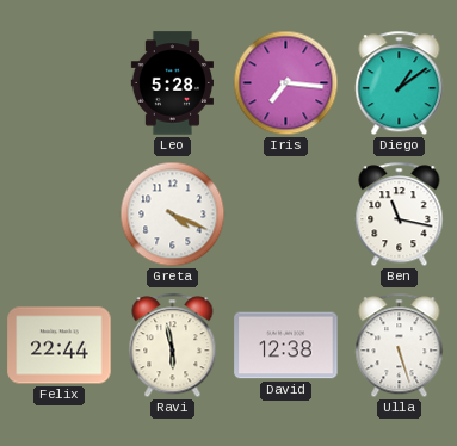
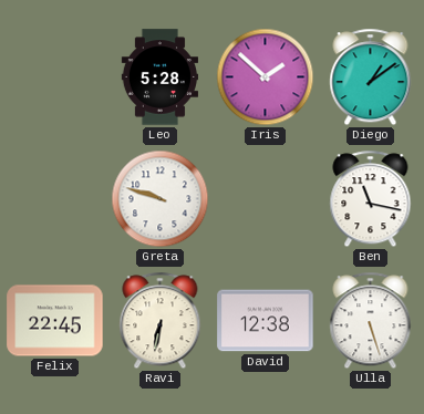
Iris: 7:16 -> 1:52
Greta: 4:19 -> 9:48
Felix: 22:44 -> 22:45
Ravi: 5:58 -> 6:32
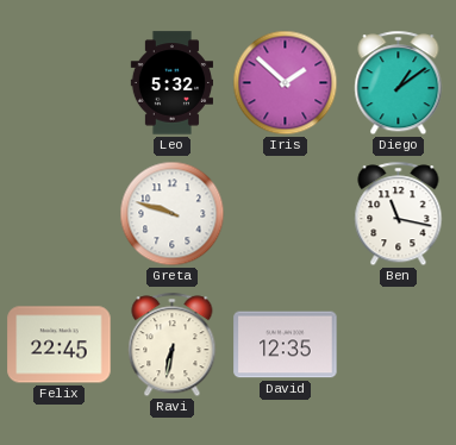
Leo: 5:28 -> 5:32
David: 12:38 -> 12:35
Ulla: 5:27 -> none
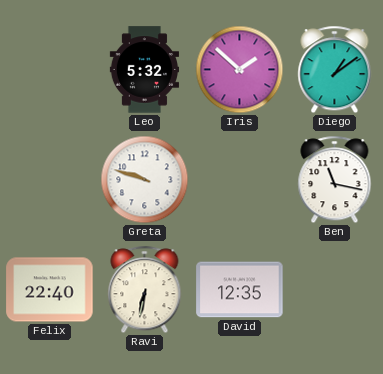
Felix: 22:45 -> 22:40
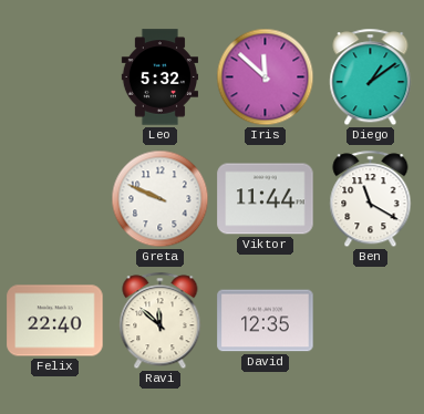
Iris: 1:52 -> 11:52
Greta: 9:48 -> 9:49
Viktor: none -> 11:44
Ben: 11:17 -> 11:20
Ravi: 6:32 -> 11:52
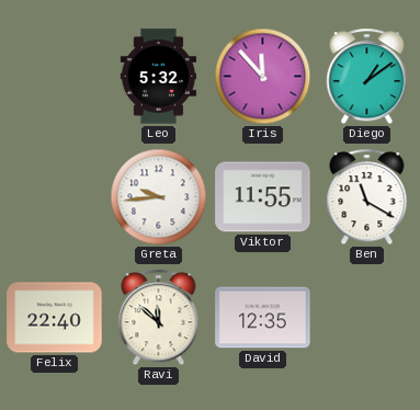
Iris: 11:52 -> 11:53
Greta: 9:49 -> 9:44
Viktor: 11:44 -> 11:55
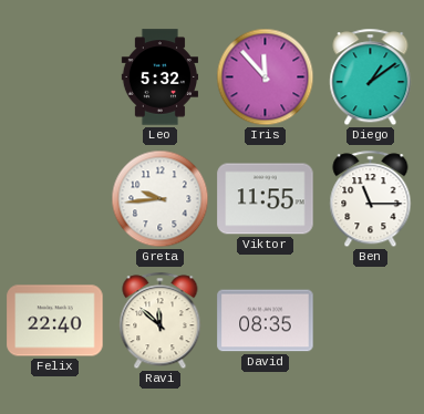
Ben: 11:20 -> 11:15
David: 12:35 -> 08:35
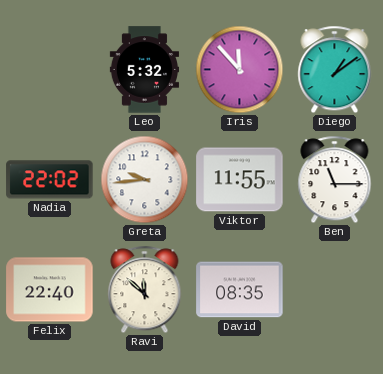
Nadia: none -> 22:02
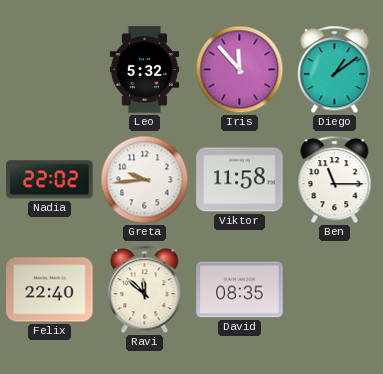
Viktor: 11:55 -> 11:58
